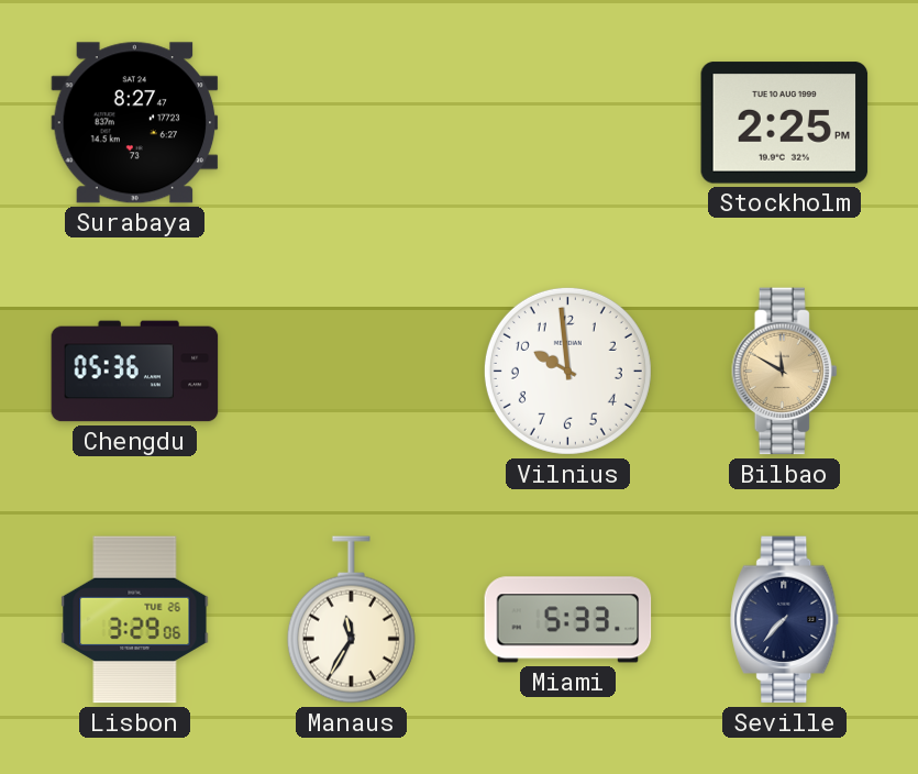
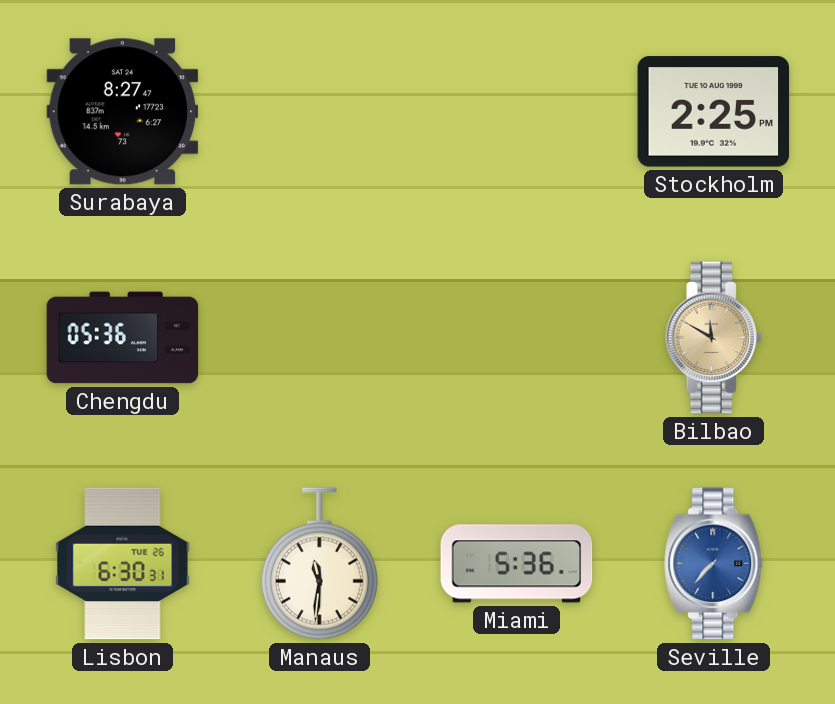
Vilnius: 9:59 -> none
Lisbon: 3:29 -> 6:30
Manaus: 11:35 -> 11:31
Miami: 5:33 -> 5:36
Seville dial: navy -> blue
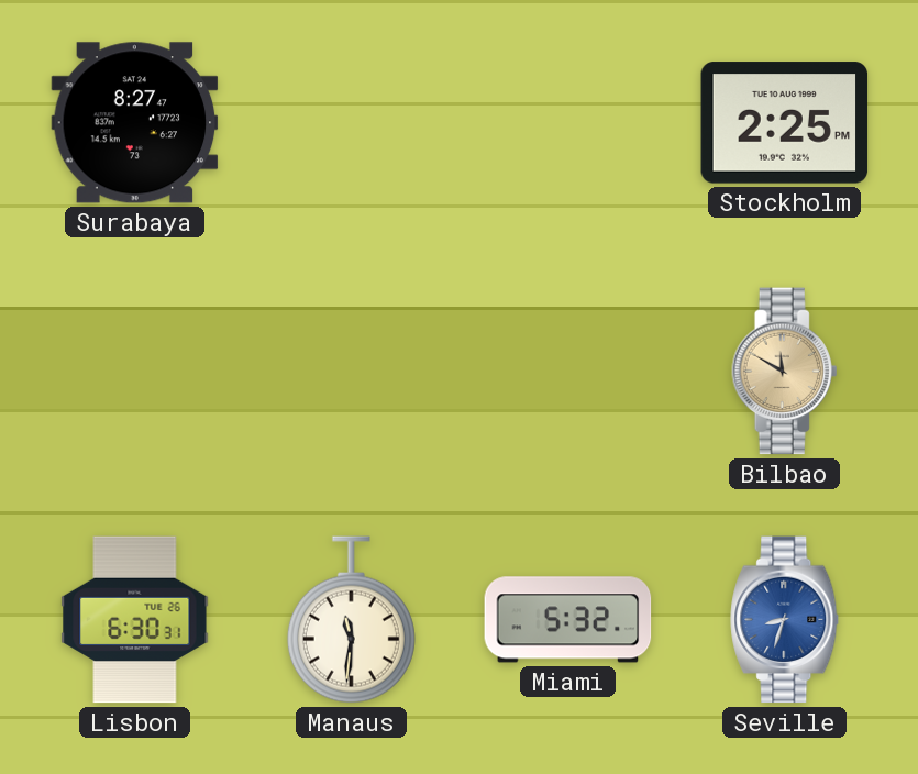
Chengdu: 05:36 -> none
Miami: 5:36 -> 5:32
Seville: 7:37 -> 8:33
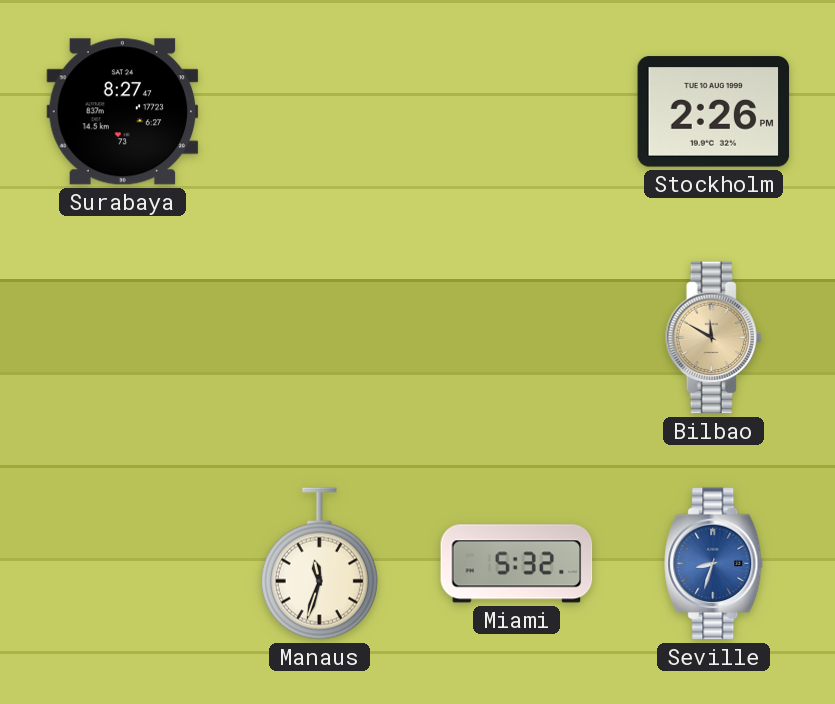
Stockholm: 2:25 -> 2:26
Lisbon: 6:30 -> none
Manaus: 11:31 -> 11:33
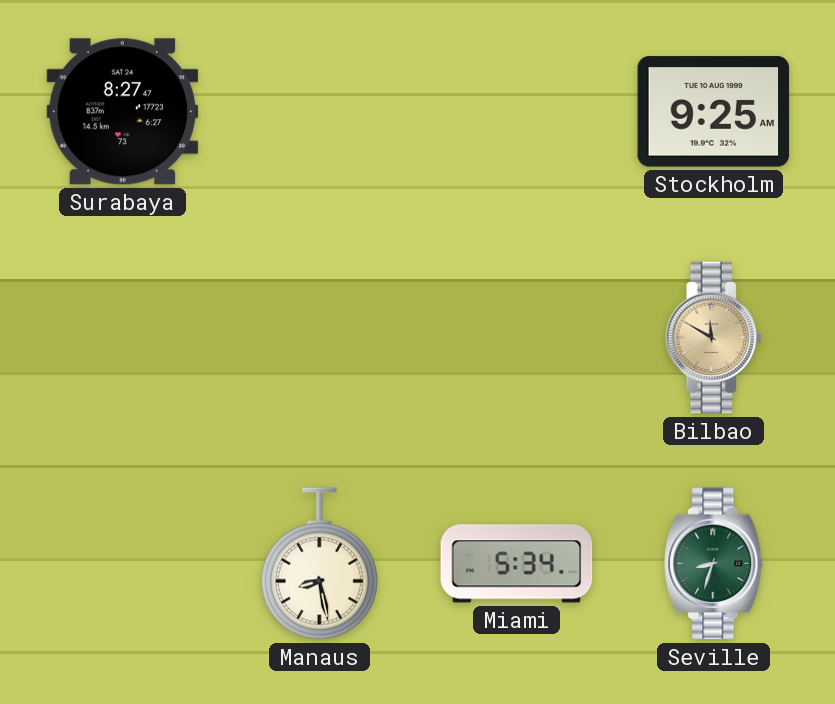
Stockholm: 2:26 -> 9:25
Manaus: 11:33 -> 8:28
Miami: 5:32 -> 5:34
Seville dial: blue -> green
